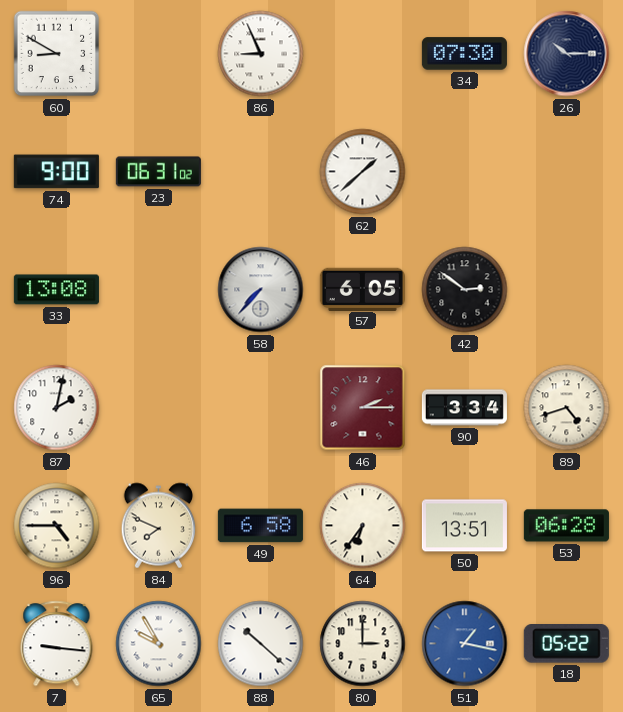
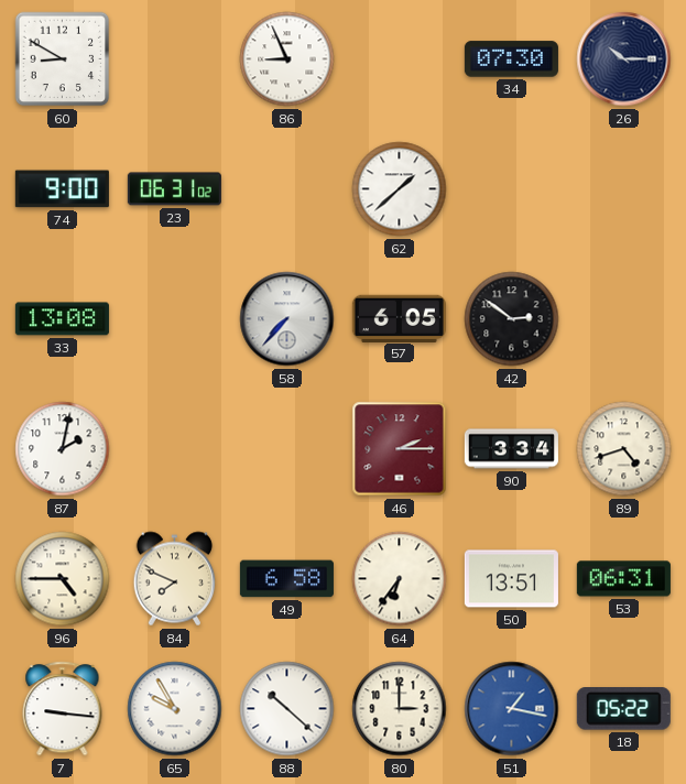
53: 06:28 -> 06:31
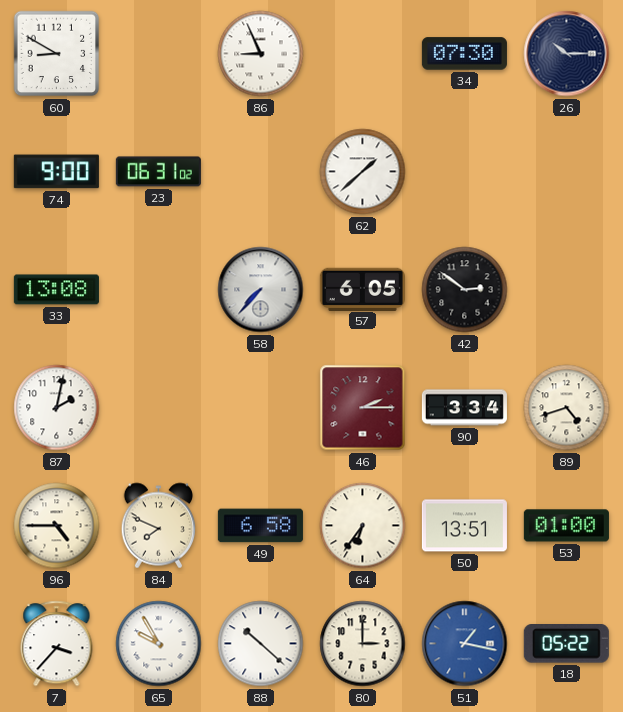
53: 06:31 -> 01:00
7: 9:16 -> 3:37
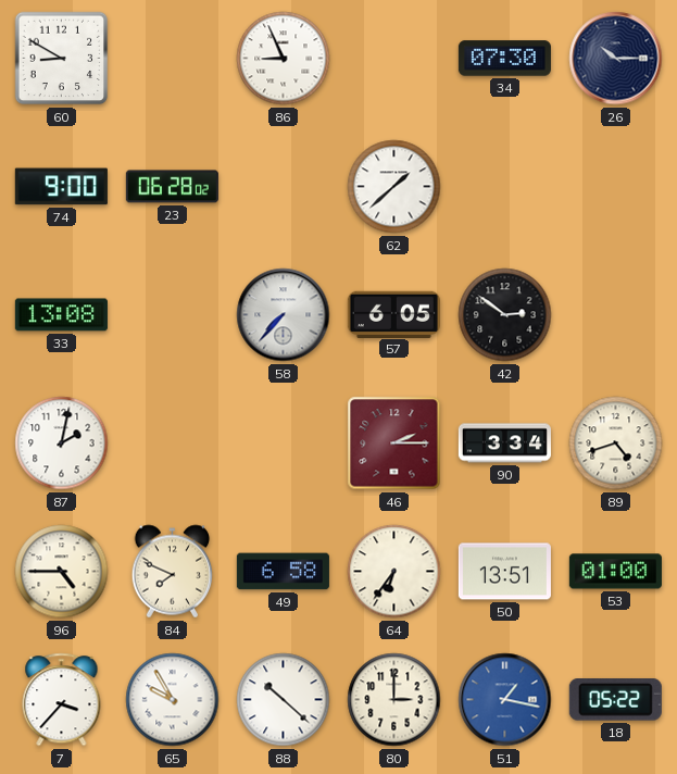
23: 06:31 -> 06:28
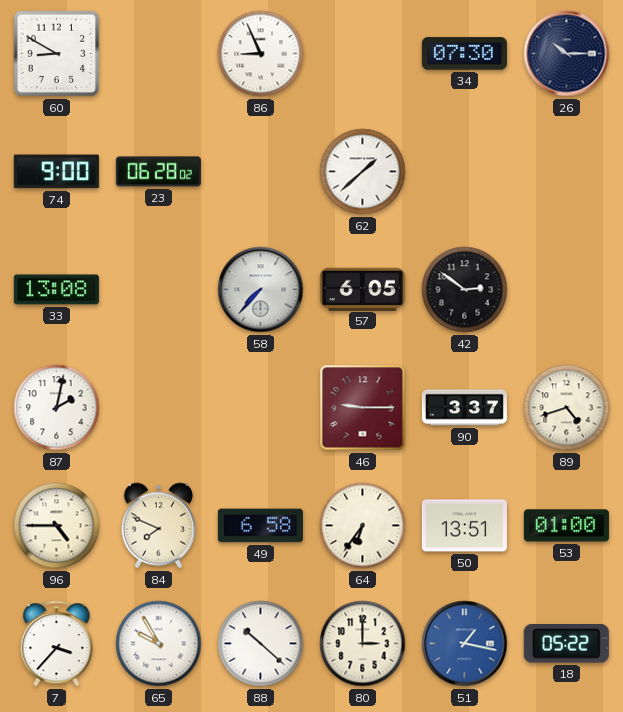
46: 2:15 -> 9:15
90: 3:34 -> 3:37
